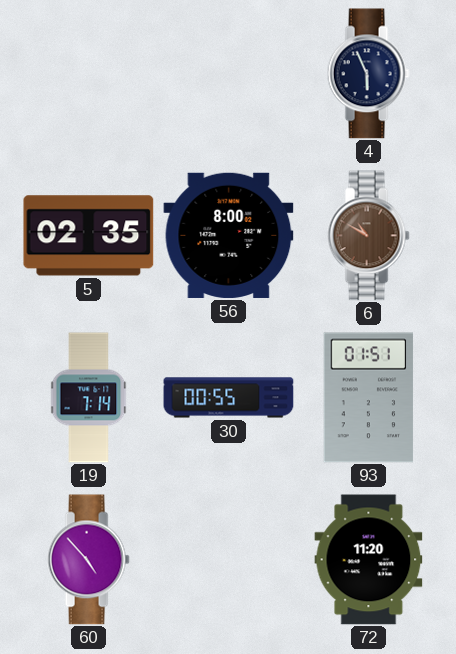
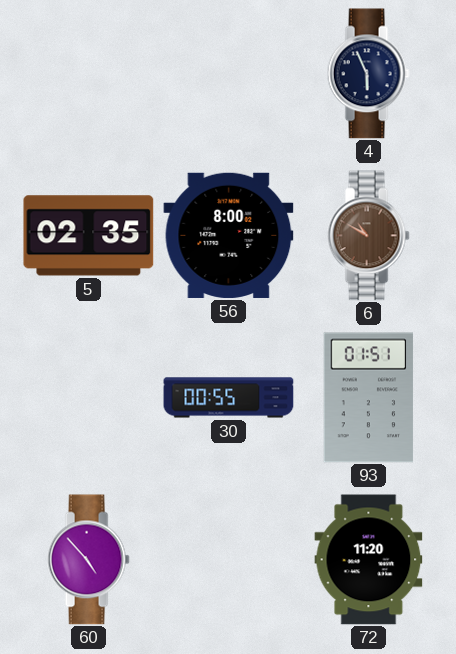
19: 7:14 -> none
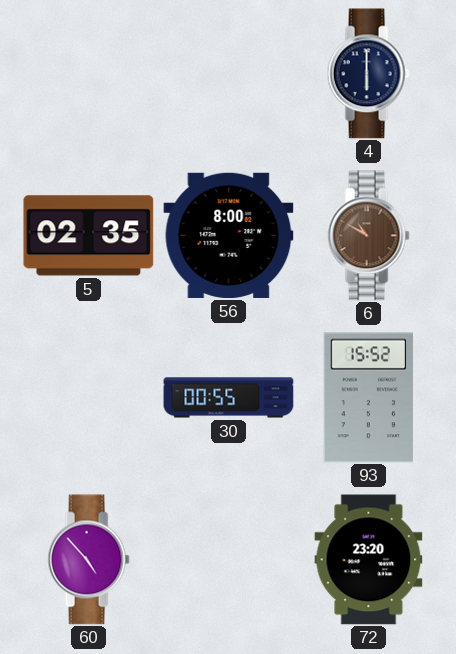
4: 5:56 -> 6:00
93: 01:51 -> 15:52
72: 11:20 -> 23:20
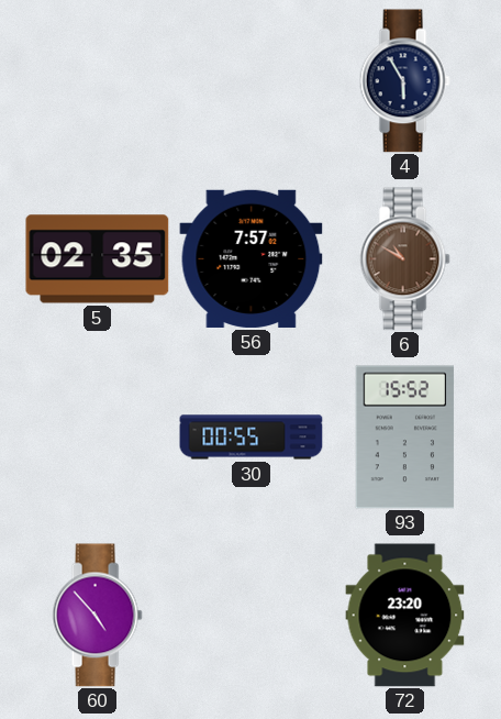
4: 6:00 -> 5:55
56: 8:00 -> 7:57
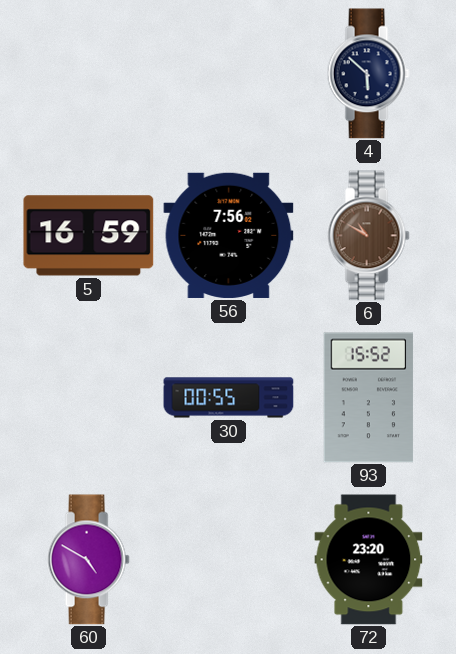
4: 5:55 -> 5:52
5: 02:35 -> 16:59
56: 7:57 -> 7:56
60: 4:53 -> 4:50
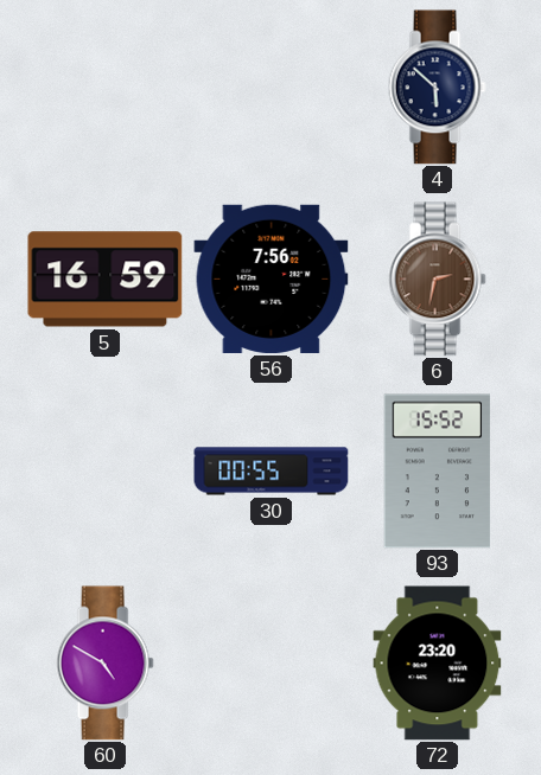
6: 10:50 -> 2:32
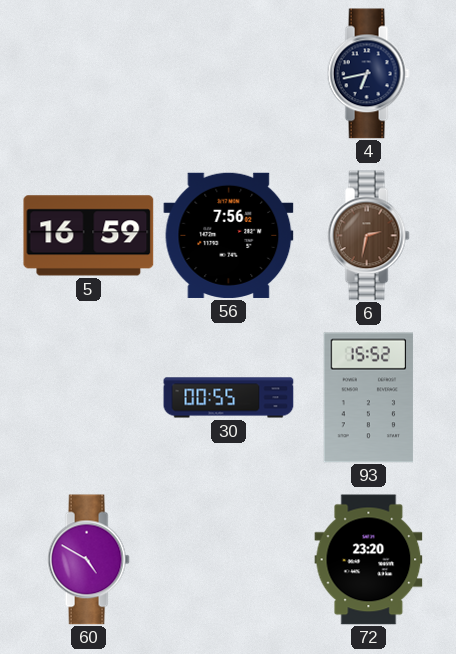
4: 5:52 -> 6:43
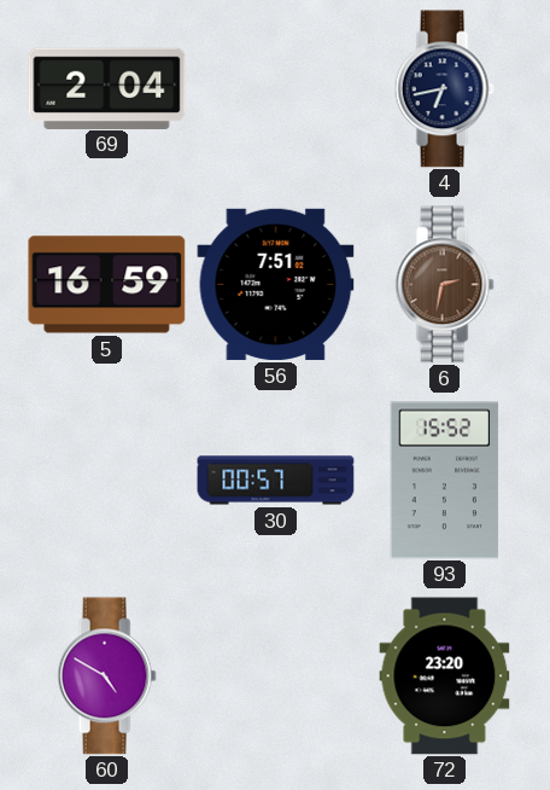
69: none -> 2:04
56: 7:56 -> 7:51
30: 00:55 -> 00:57
